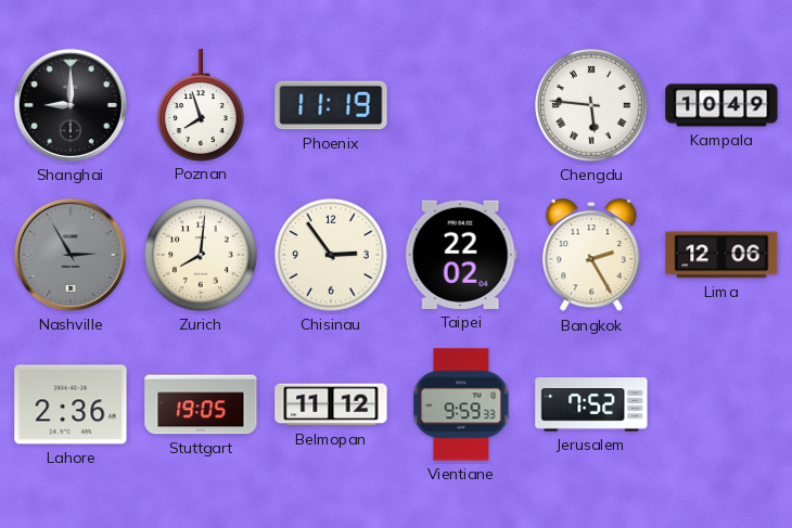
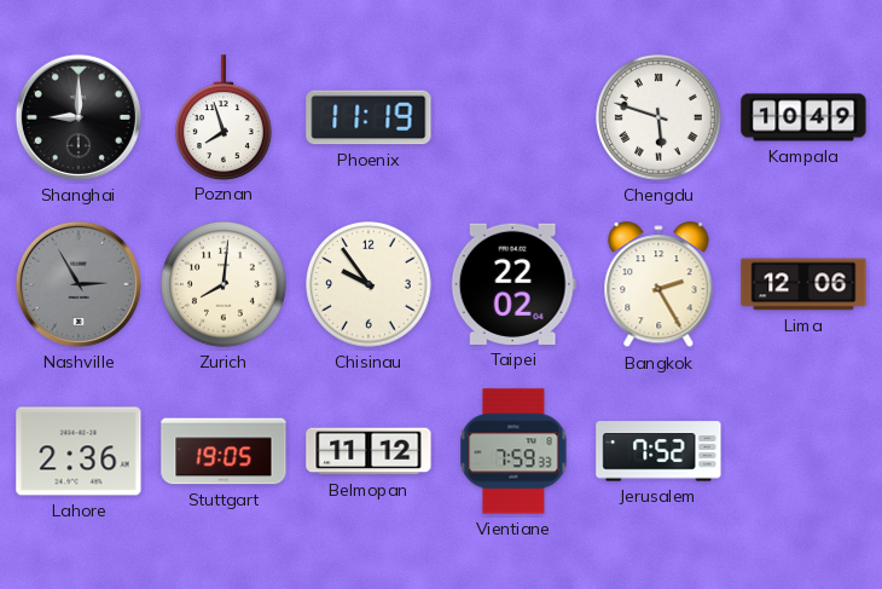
Chengdu: 5:46 -> 5:48
Chisinau: 2:54 -> 9:54
Vientiane: 9:59 -> 7:59
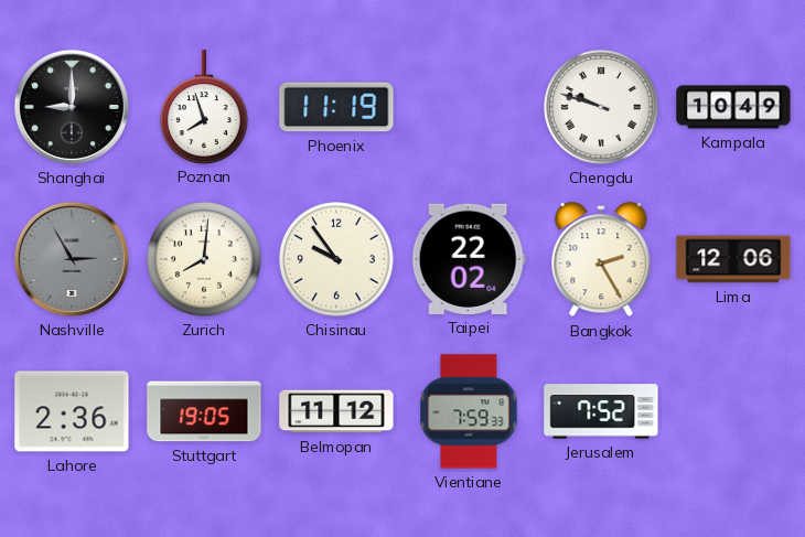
Chengdu: 5:48 -> 9:48
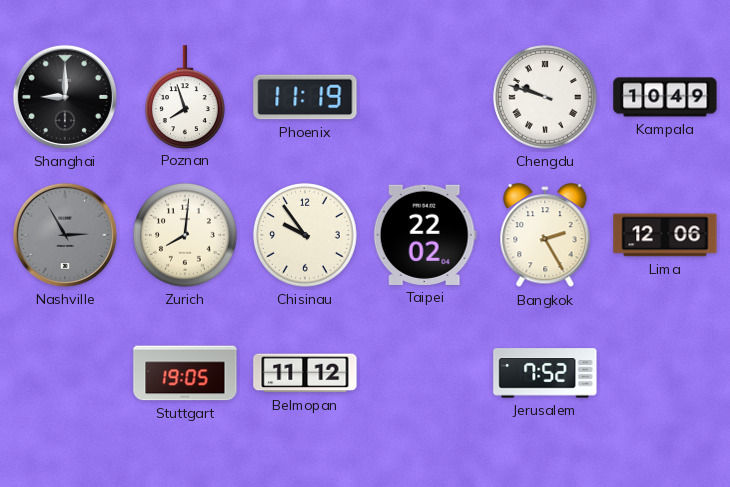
Lahore: 2:36 -> none
Vientiane: 7:59 -> none
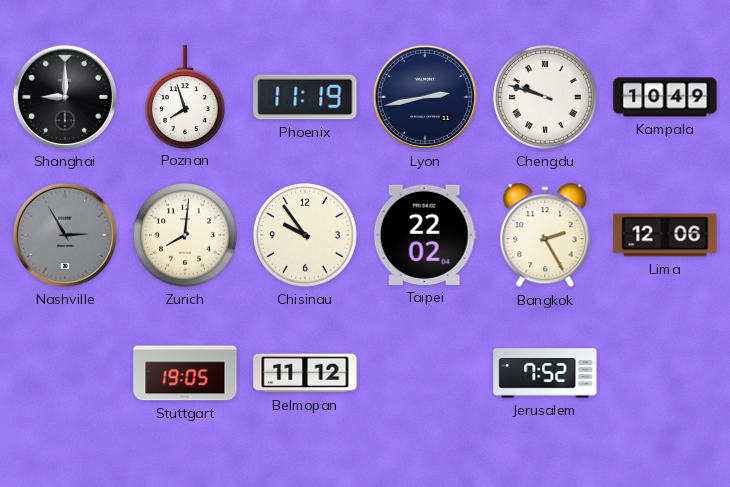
Lyon: none -> 2:43
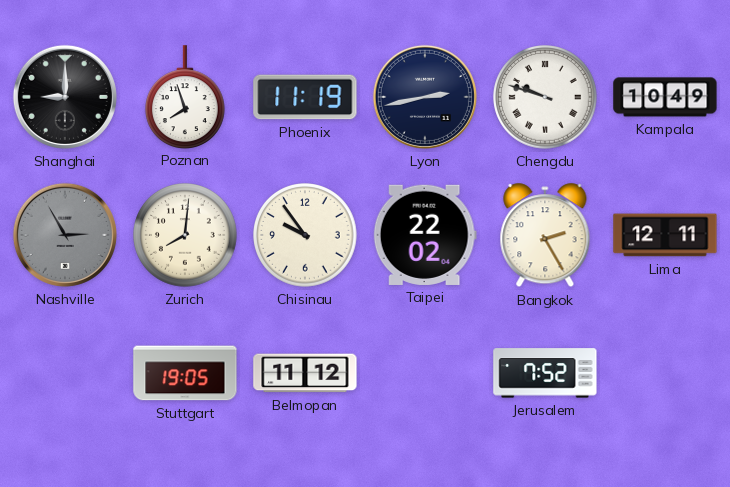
Lima: 12:06 -> 12:11
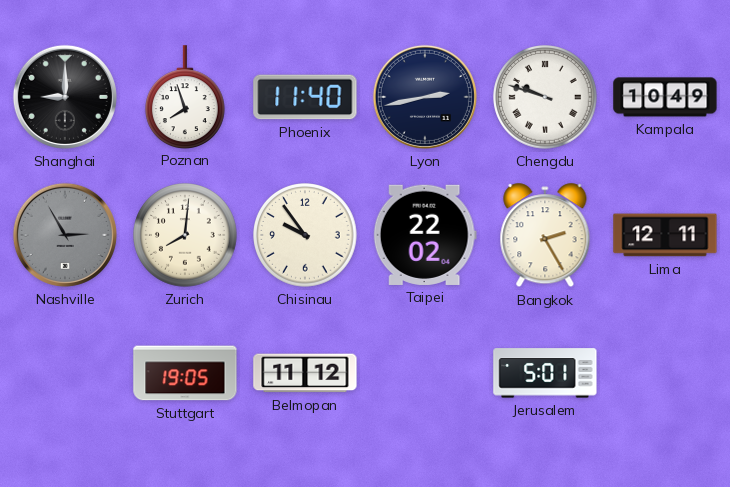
Phoenix: 11:19 -> 11:40
Jerusalem: 7:52 -> 5:01
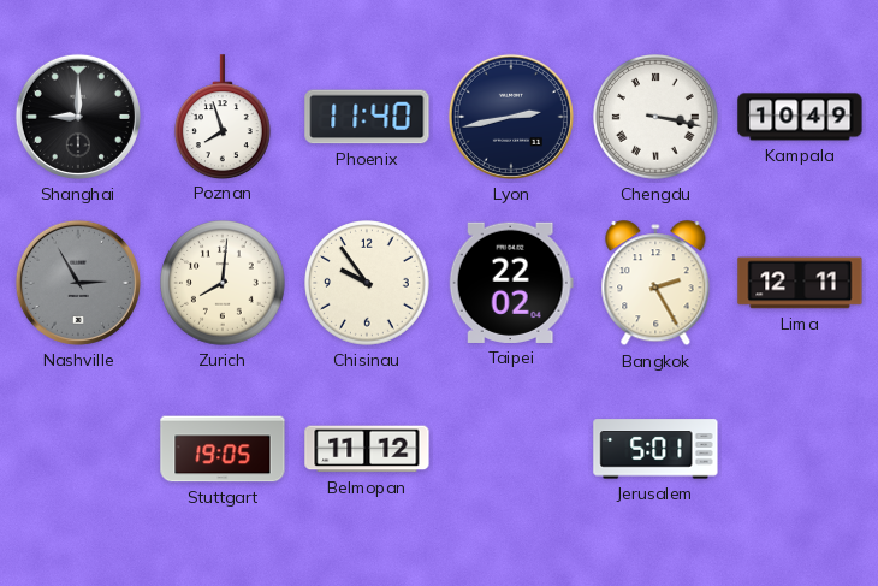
Chengdu: 9:48 -> 3:17
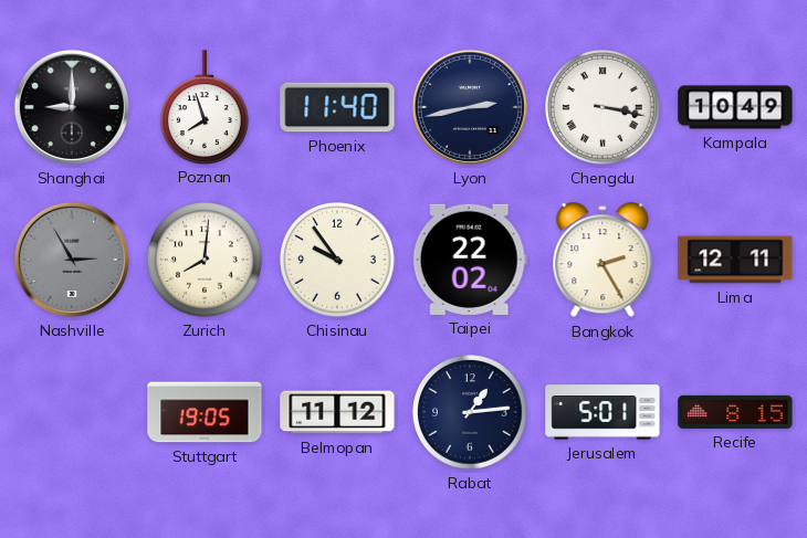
Rabat: none -> 1:14
Recife: none -> 8:15
